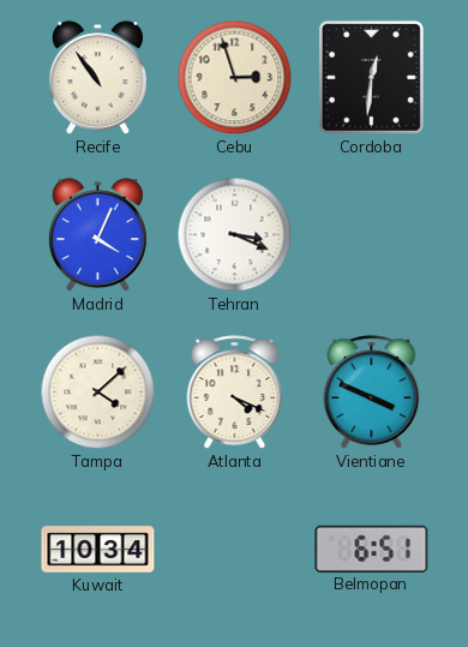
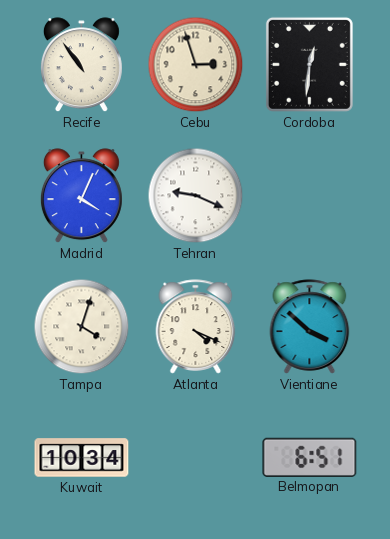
Tehran: 3:19 -> 9:19
Tampa: 4:08 -> 4:03
Vientiane: 3:49 -> 3:52
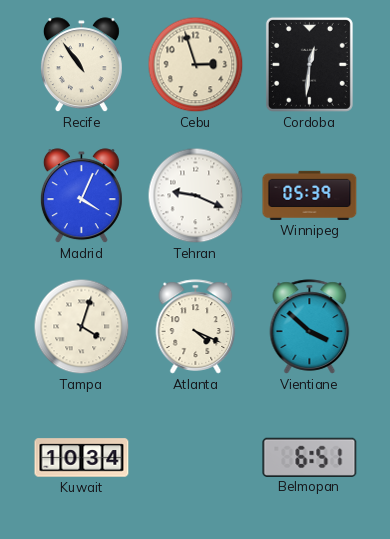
Winnipeg: none -> 05:39
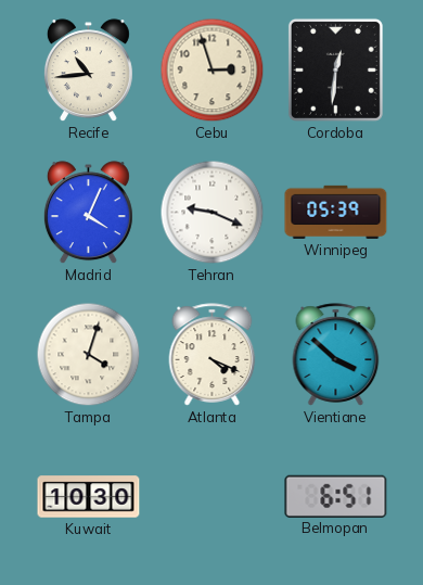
Recife: 10:54 -> 10:44
Kuwait: 10:34 -> 10:30
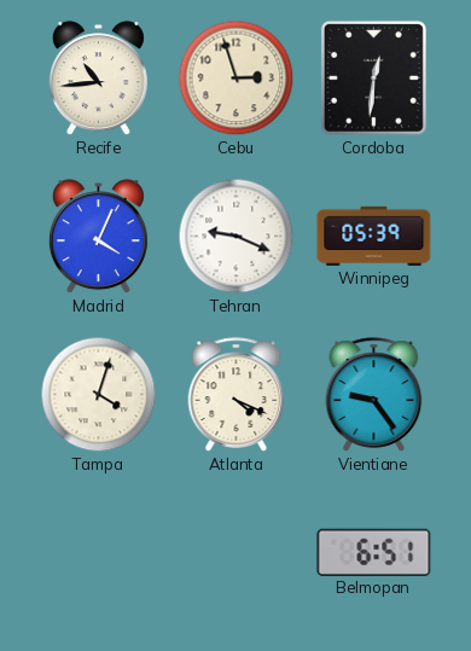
Vientiane: 3:52 -> 9:24
Kuwait: 10:30 -> none
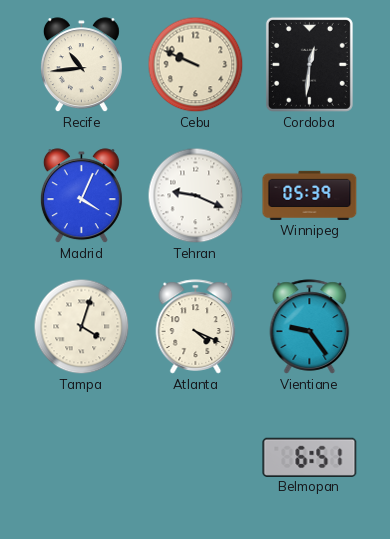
Cebu: 2:57 -> 9:49
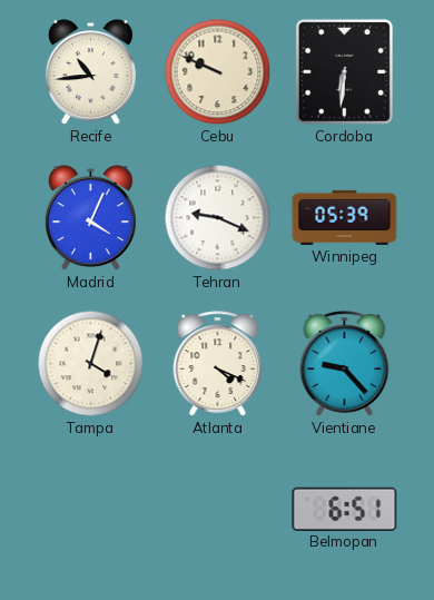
Cordoba: 12:31 -> 6:31
Vientiane: 9:24 -> 9:23
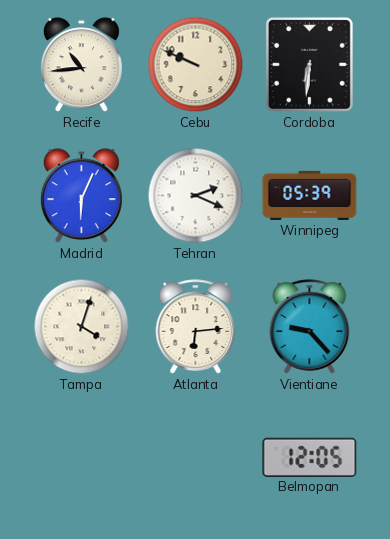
Madrid: 4:04 -> 6:04
Tehran: 9:19 -> 2:19
Atlanta: 4:19 -> 6:14
Belmopan: 6:51 -> 12:05
